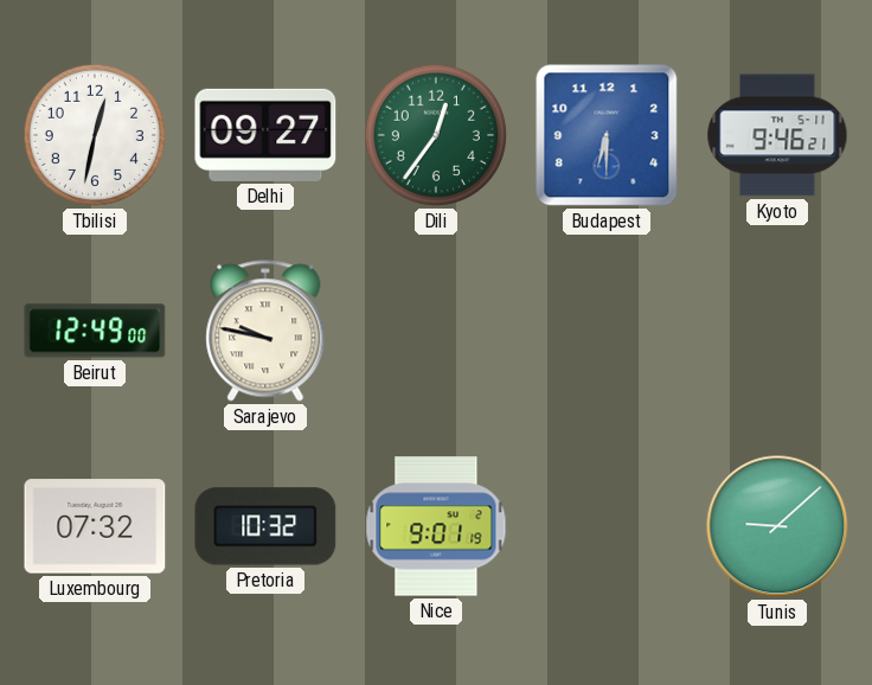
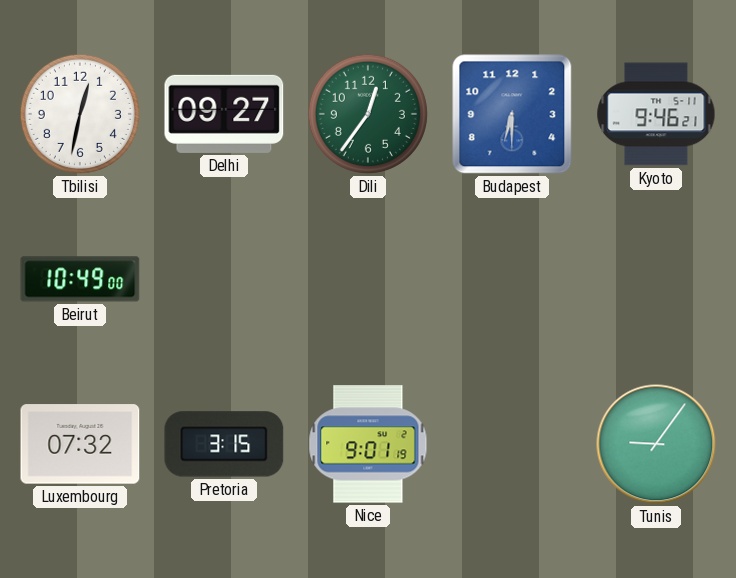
Beirut: 12:49 -> 10:49
Sarajevo: 9:47 -> none
Pretoria: 10:32 -> 3:15
Tunis: 9:08 -> 9:06
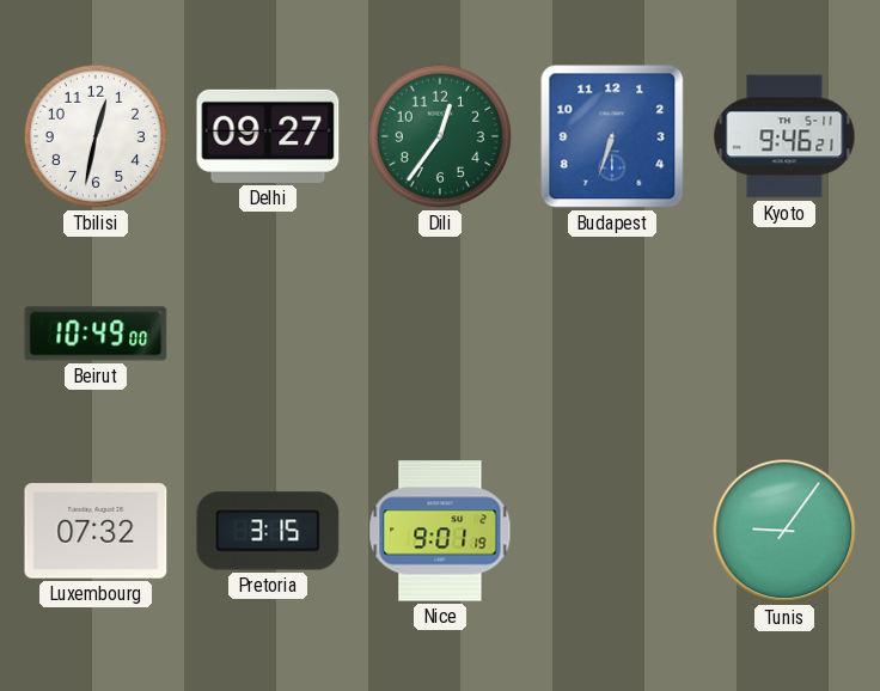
Budapest: 6:30 -> 6:33
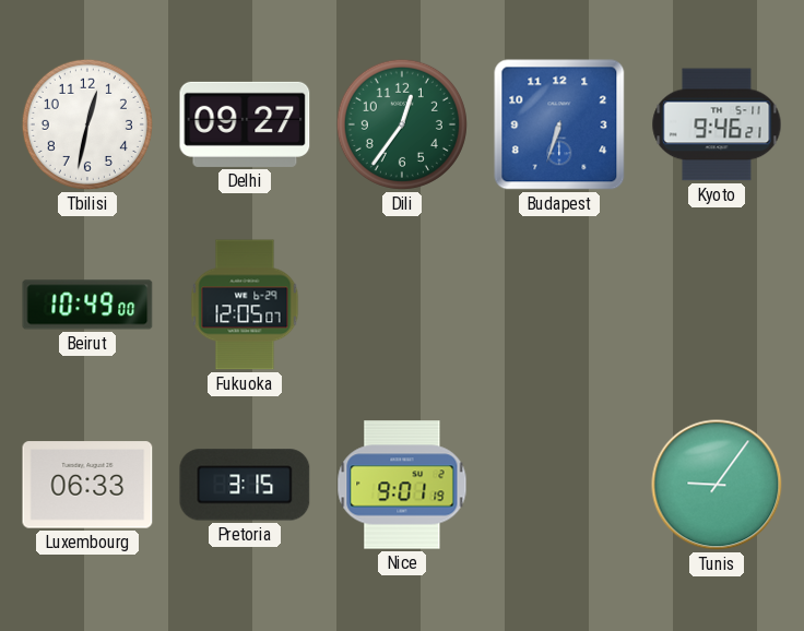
Fukuoka: none -> 12:05
Luxembourg: 07:32 -> 06:33
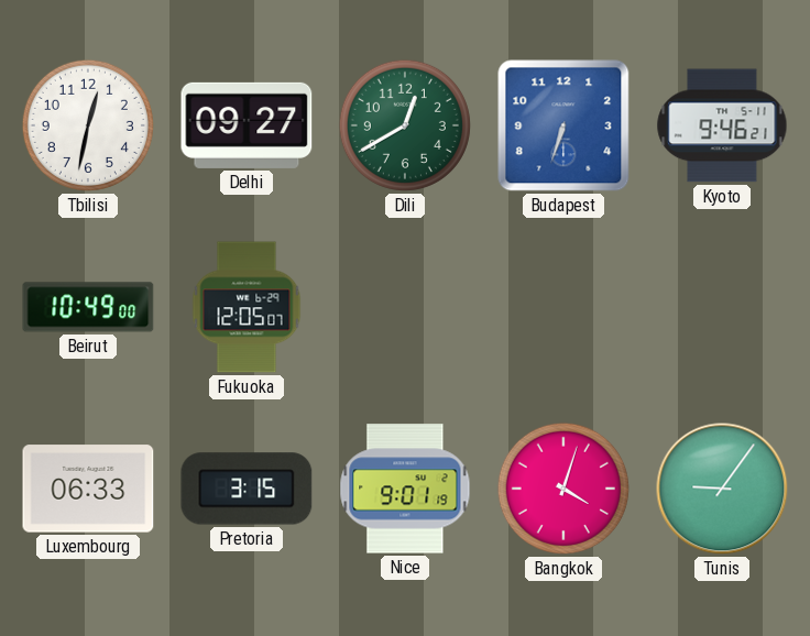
Dili: 12:36 -> 12:40
Bangkok: none -> 4:03
